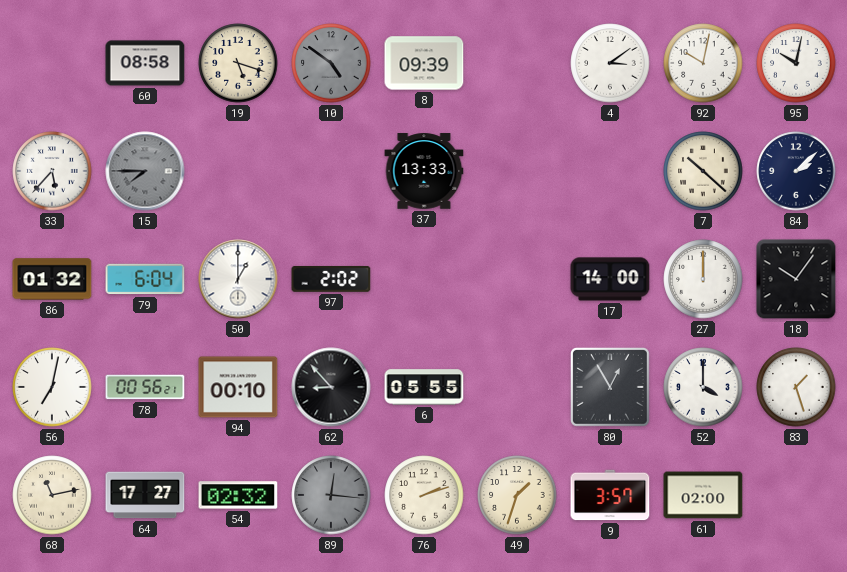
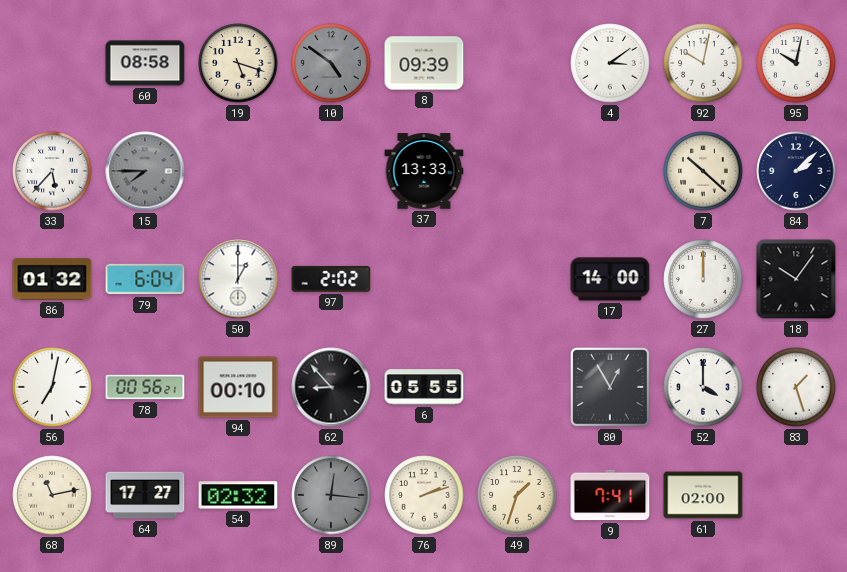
9: 3:57 -> 7:41
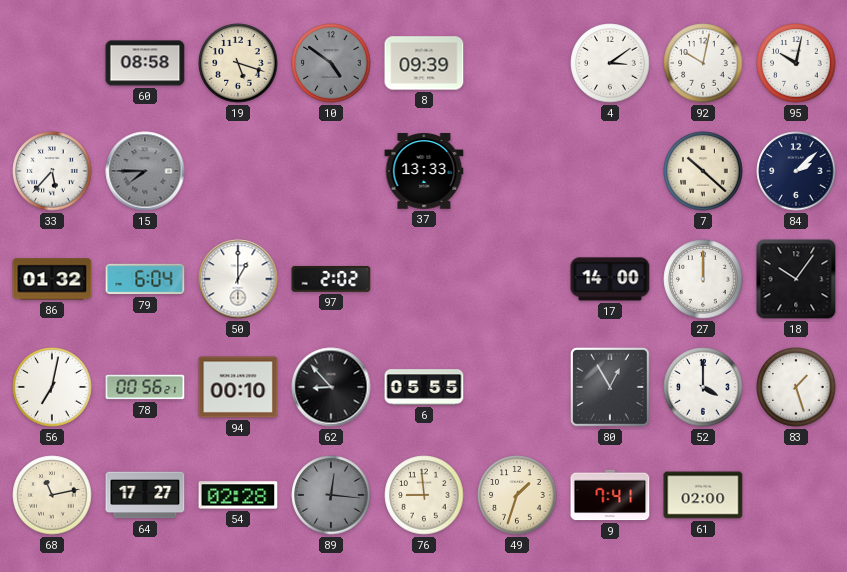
54: 02:32 -> 02:28
76: 2:12 -> 8:59
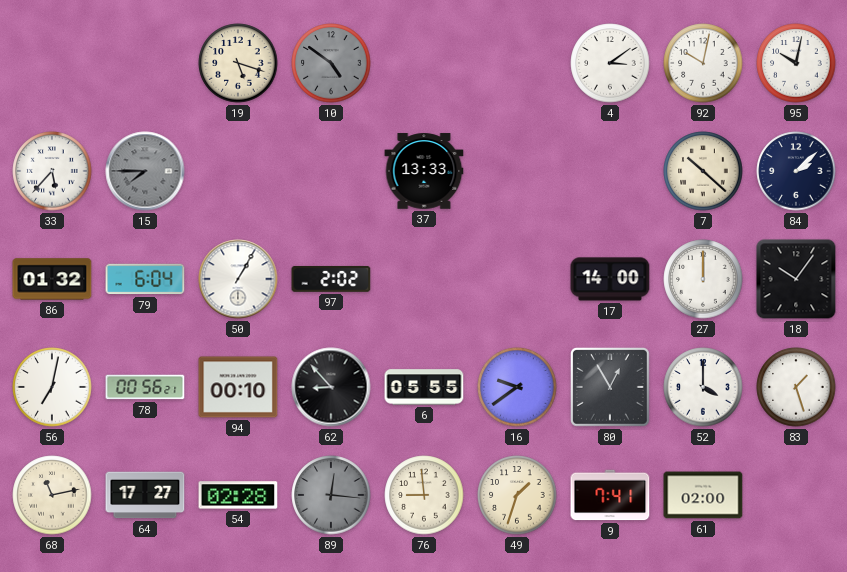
60: 08:58 -> none
8: 09:39 -> none
50: 1:00 -> 1:05
16: none -> 9:39
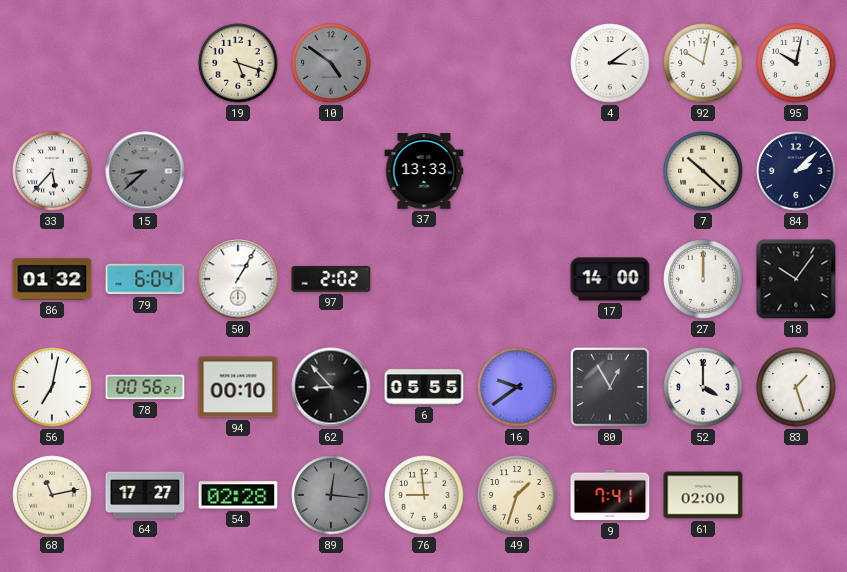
15: 7:45 -> 8:38
